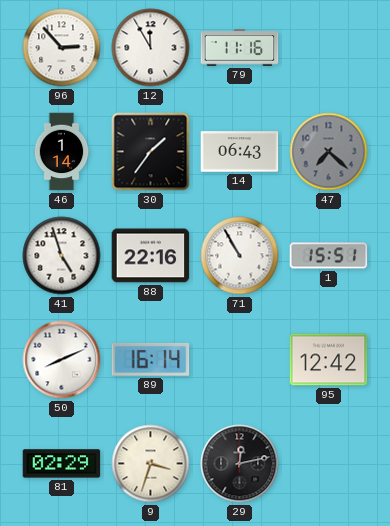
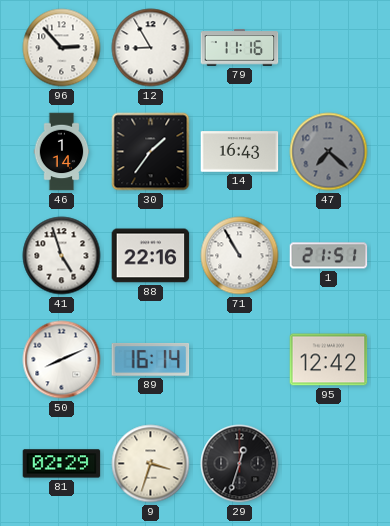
12: 11:55 -> 8:55
14: 06:43 -> 16:43
1: 15:51 -> 21:51
29: 12:13 -> 12:33
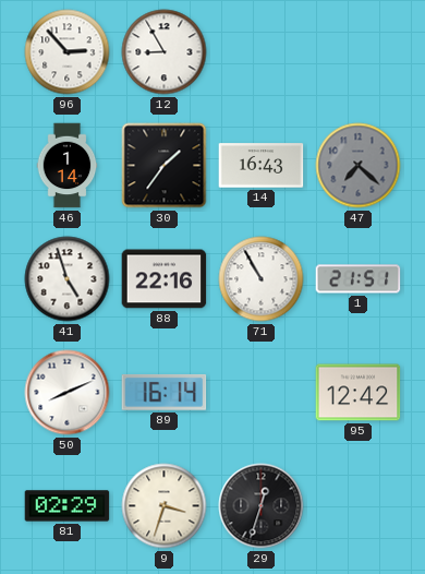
79: 11:16 -> none
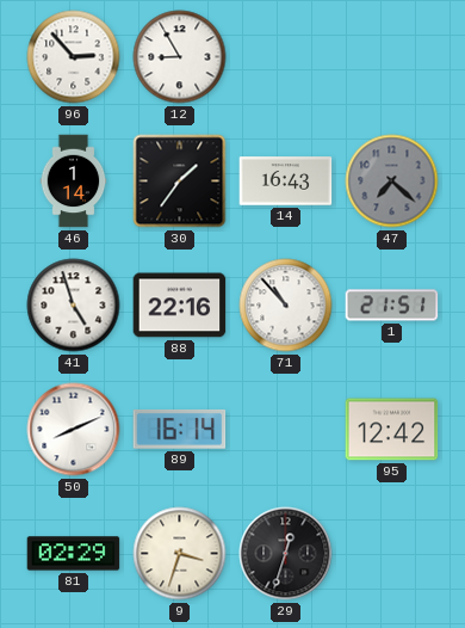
71: 10:55 -> 10:53
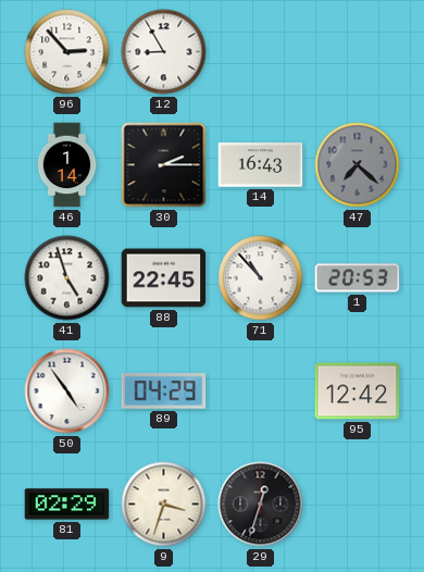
30: 1:36 -> 2:15
88: 22:16 -> 22:45
1: 21:51 -> 20:53
50: 8:11 -> 4:54
89: 16:14 -> 04:29
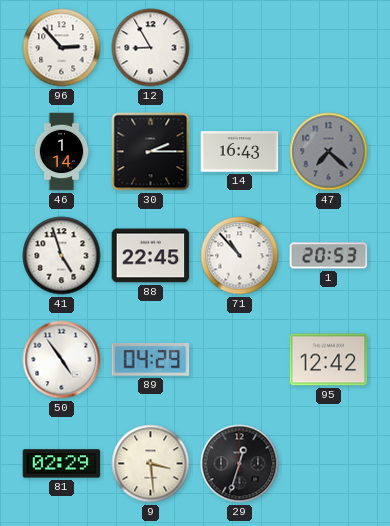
9: 3:33 -> 3:29
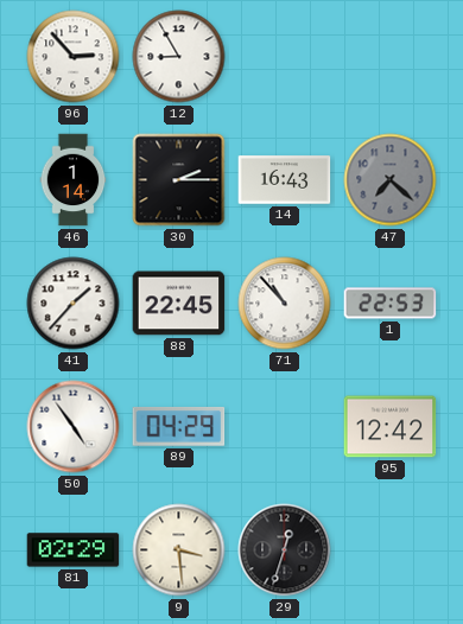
41: 4:57 -> 1:37
1: 20:53 -> 22:53
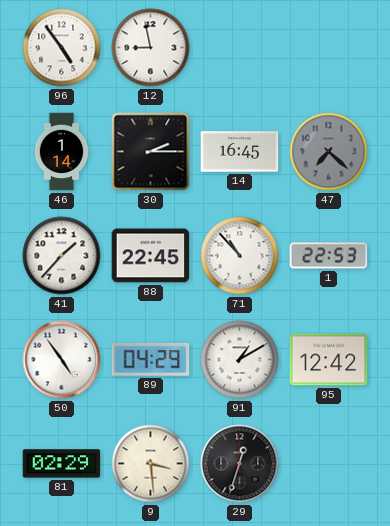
96: 2:53 -> 4:54
12: 8:55 -> 8:58
14: 16:43 -> 16:45
91: none -> 1:10
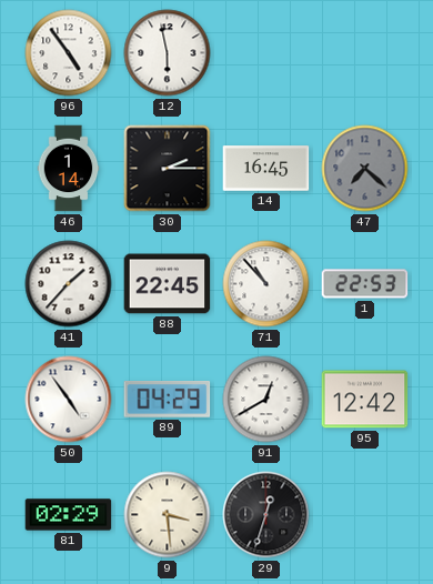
12: 8:58 -> 5:58
91: 1:10 -> 12:40
